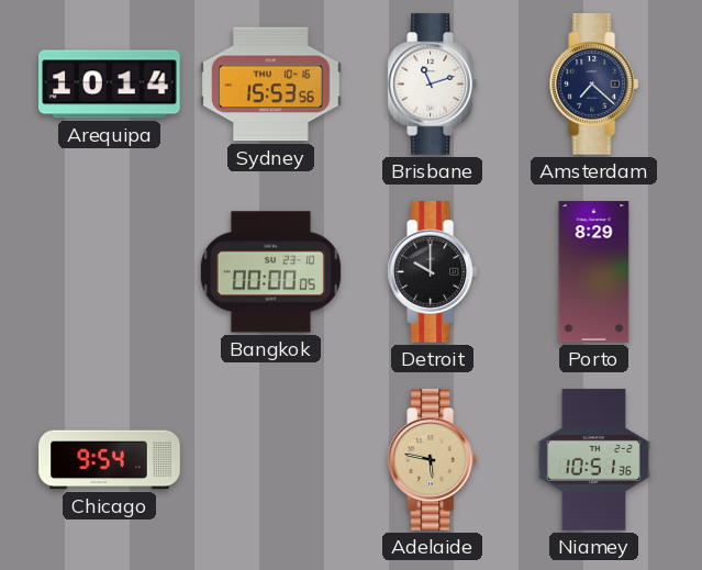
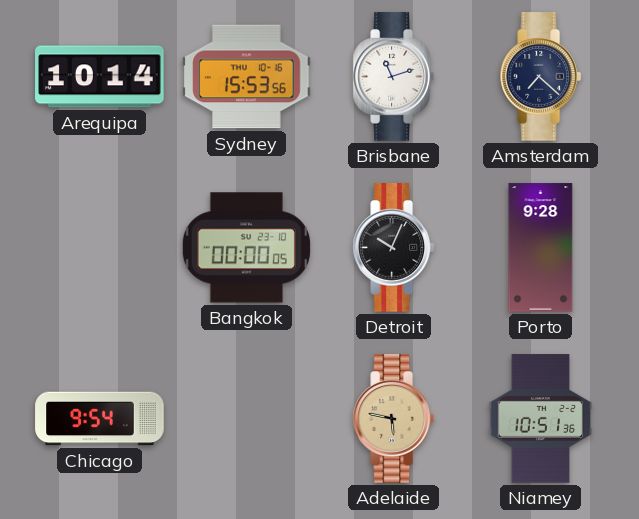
Detroit: 10:00 -> 10:04
Porto: 8:29 -> 9:28
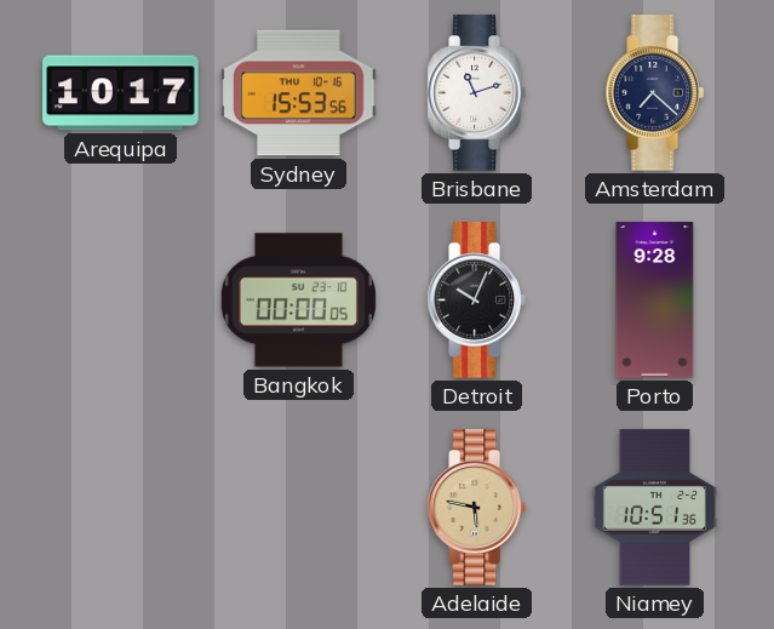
Arequipa: 10:14 -> 10:17
Chicago: 9:54 -> none
